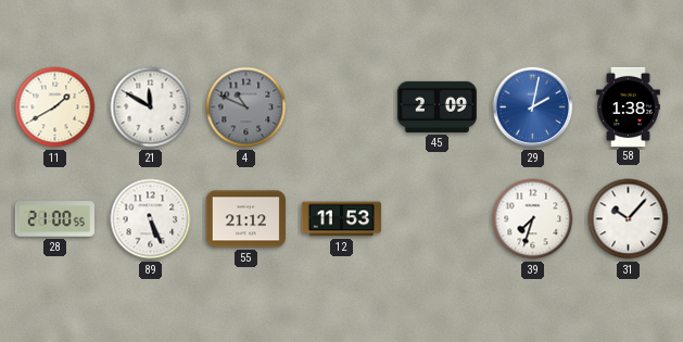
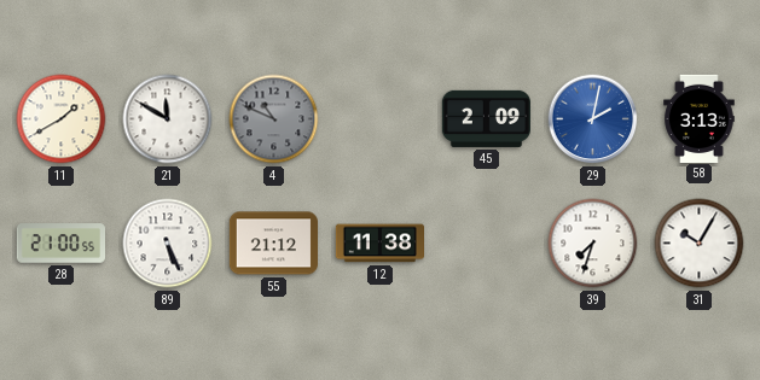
58: 1:38 -> 3:13
12: 11:53 -> 11:38
31: 10:07 -> 10:05
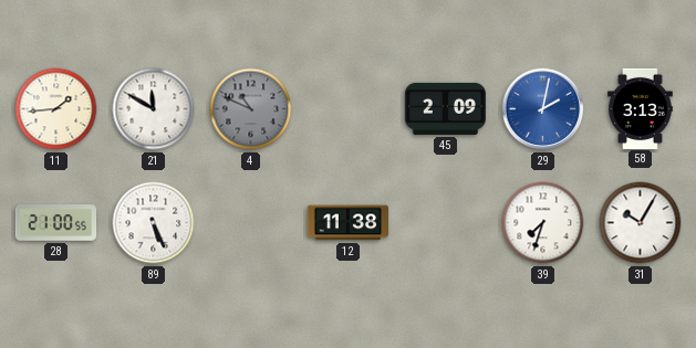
11: 1:40 -> 1:44
55: 21:12 -> none
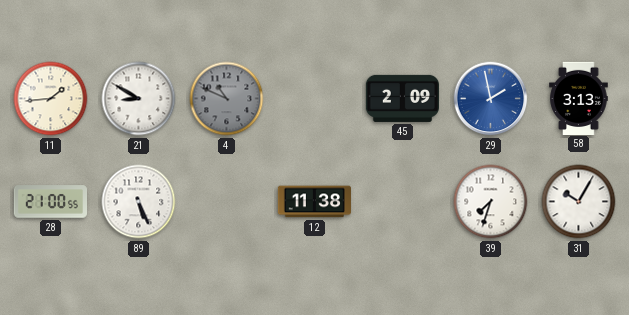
21: 11:50 -> 8:50
29: 2:02 -> 1:58
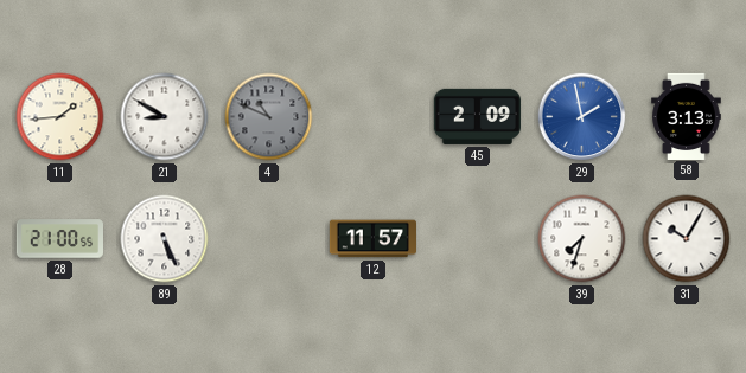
12: 11:38 -> 11:57
